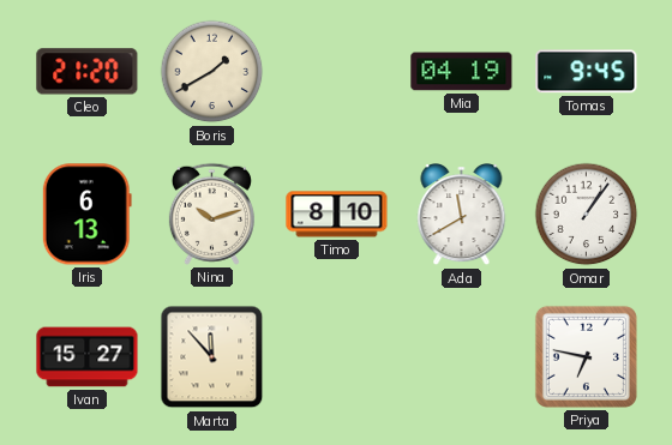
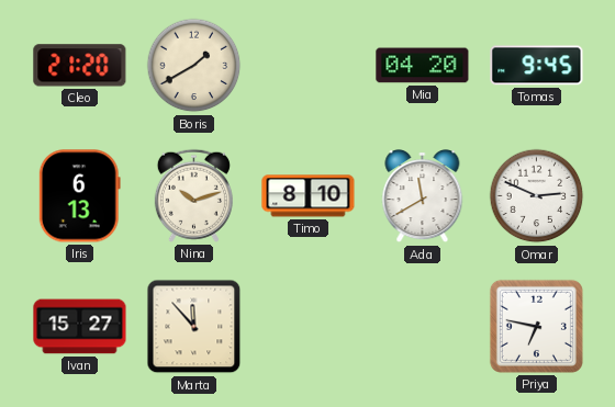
Mia: 04:19 -> 04:20
Omar: 1:06 -> 2:49
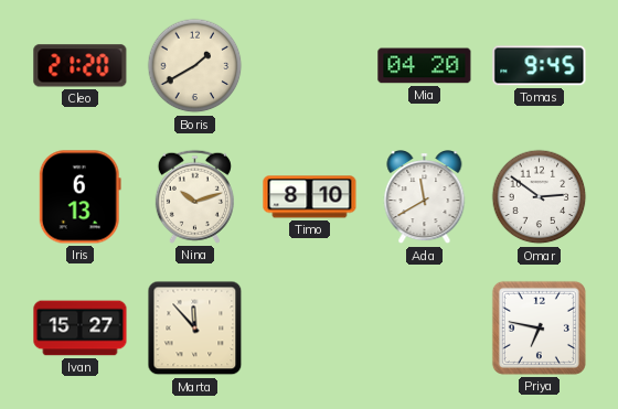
Omar: 2:49 -> 2:51
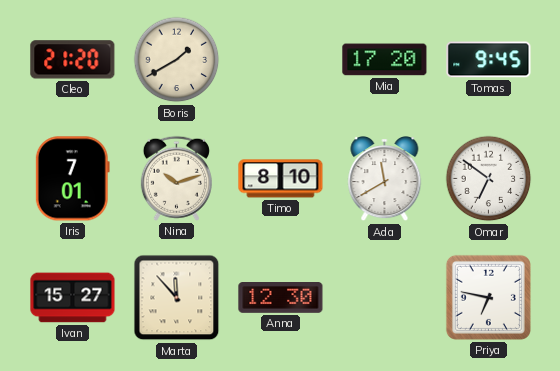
Mia: 04:20 -> 17:20
Iris: 6:13 -> 7:01
Omar: 2:51 -> 6:51
Anna: none -> 12:30
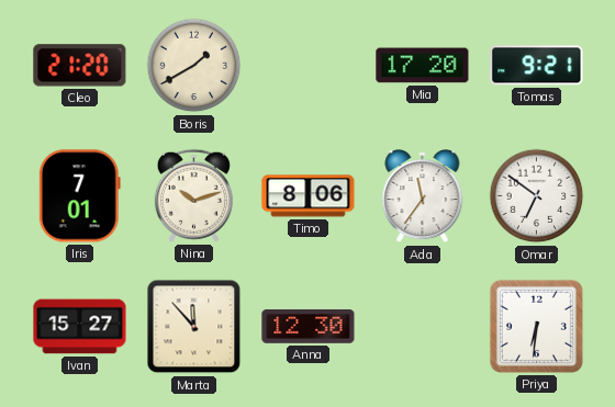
Tomas: 9:45 -> 9:21
Timo: 8:10 -> 8:06
Ada: 11:40 -> 11:36
Priya: 6:47 -> 6:31
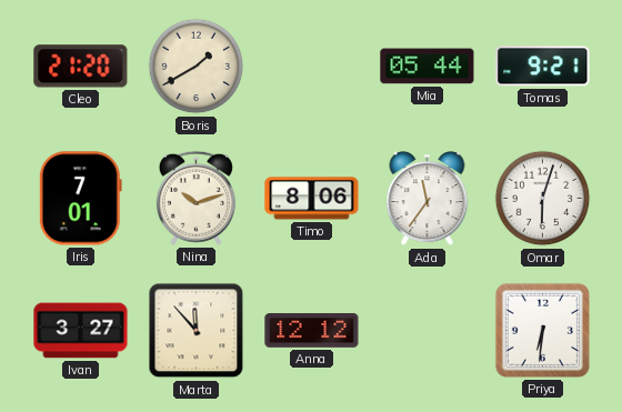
Mia: 17:20 -> 05:44
Omar: 6:51 -> 6:03
Ivan: 15:27 -> 3:27
Anna: 12:30 -> 12:12
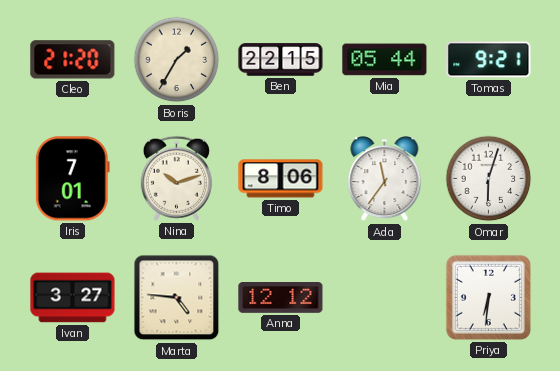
Boris: 1:40 -> 1:35
Ben: none -> 22:15
Marta: 11:53 -> 4:46
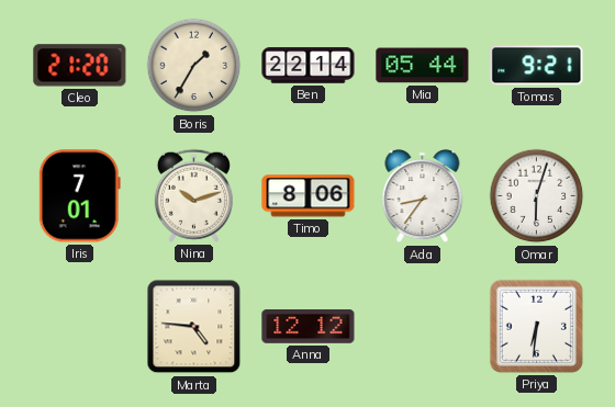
Ben: 22:15 -> 22:14
Ada: 11:36 -> 8:36
Ivan: 3:27 -> none
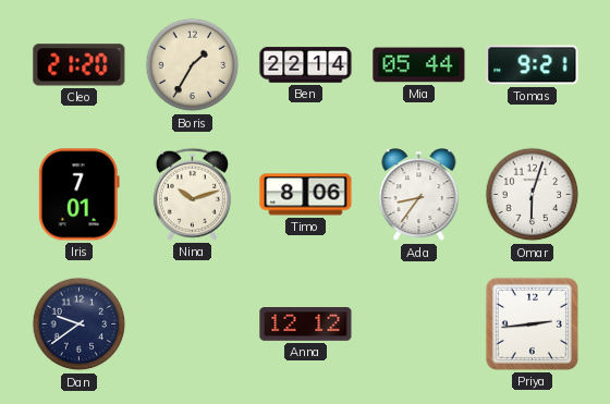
Dan: none -> 9:39
Marta: 4:46 -> none
Priya: 6:31 -> 2:44
